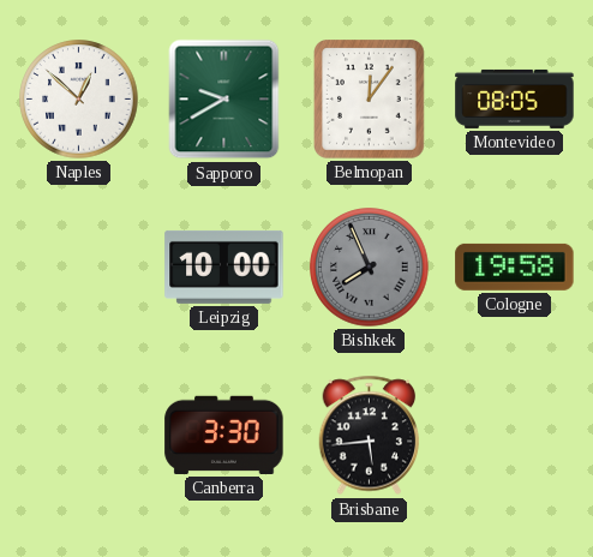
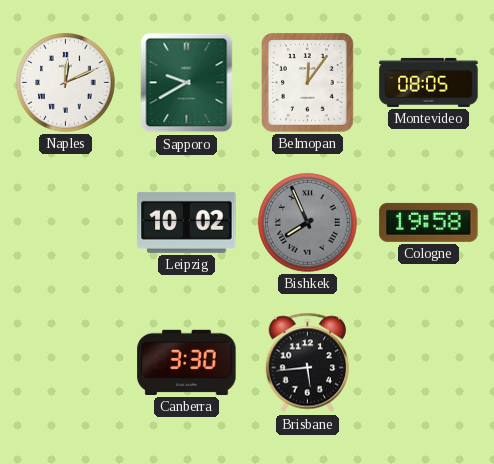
Naples: 12:52 -> 12:11
Leipzig: 10:00 -> 10:02
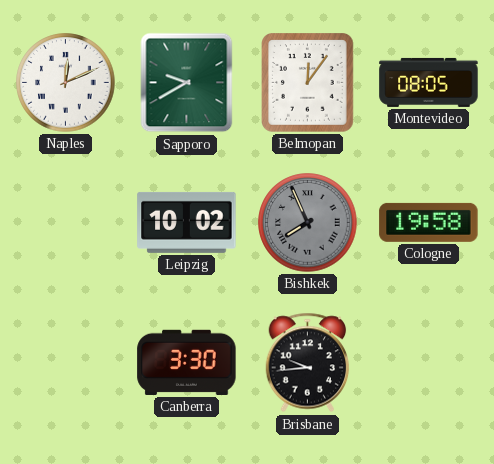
Brisbane: 5:44 -> 9:44
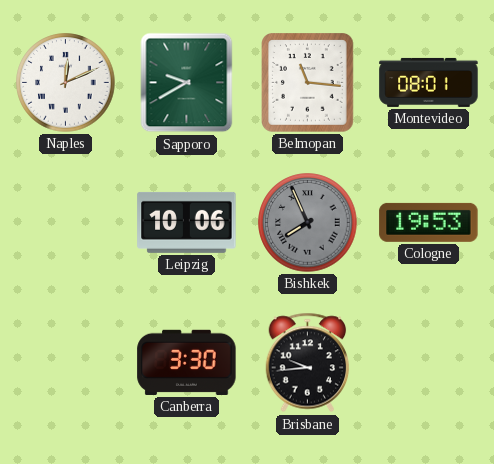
Belmopan: 12:06 -> 11:16
Montevideo: 08:05 -> 08:01
Leipzig: 10:02 -> 10:06
Cologne: 19:58 -> 19:53
